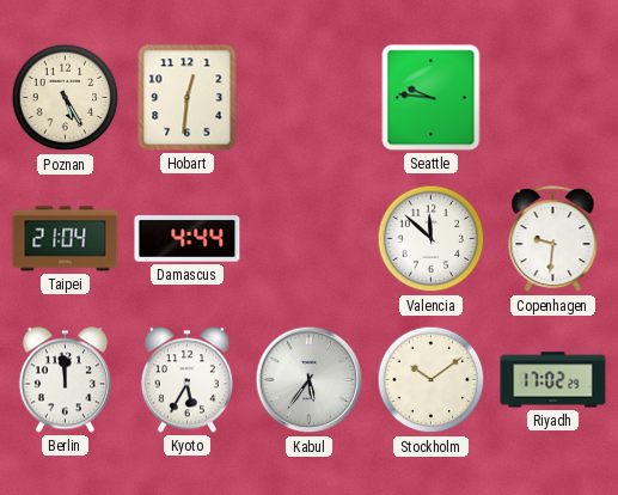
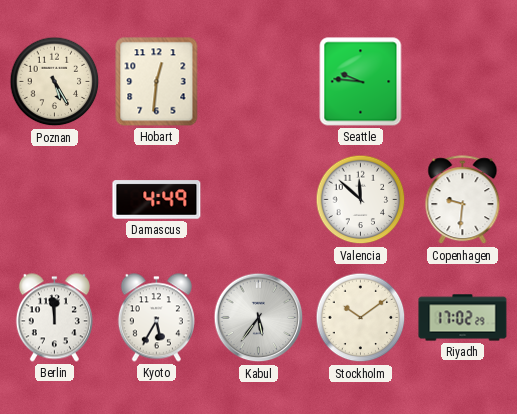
Taipei: 21:04 -> none
Damascus: 4:44 -> 4:49
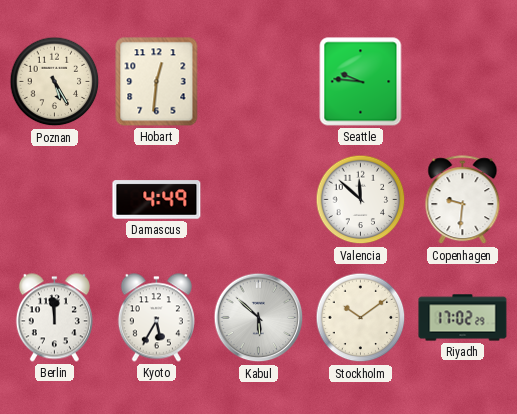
Kabul: 5:36 -> 5:52
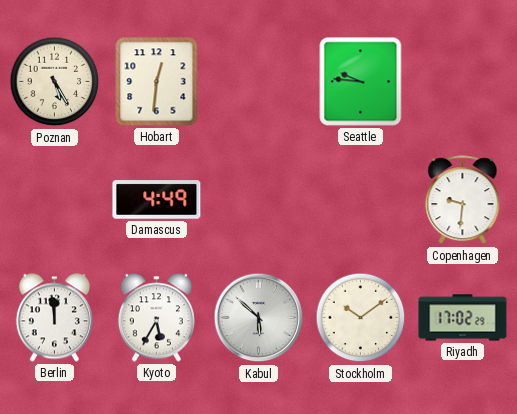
Valencia: 11:52 -> none
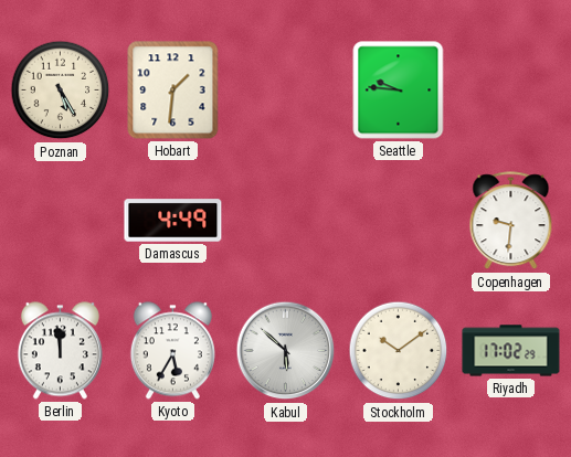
Hobart: 12:31 -> 1:31
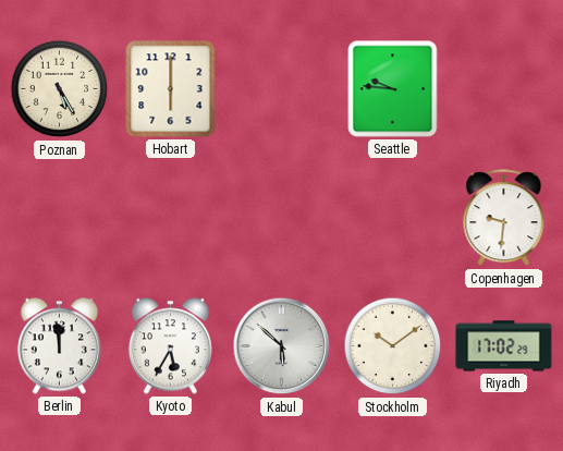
Hobart: 1:31 -> 6:00
Damascus: 4:49 -> none
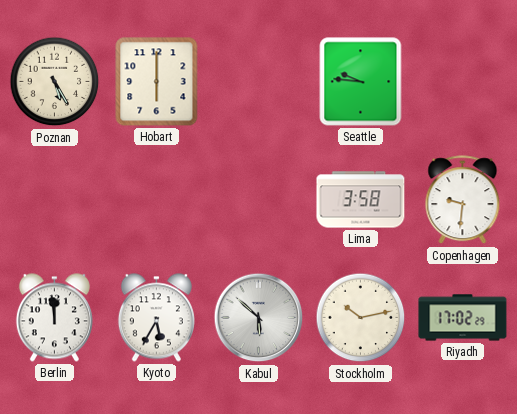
Lima: none -> 3:58
Stockholm: 10:09 -> 10:13
